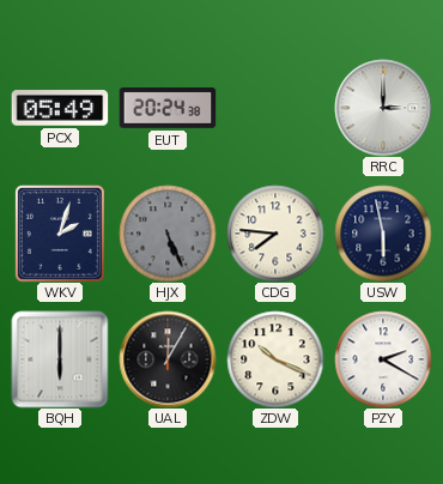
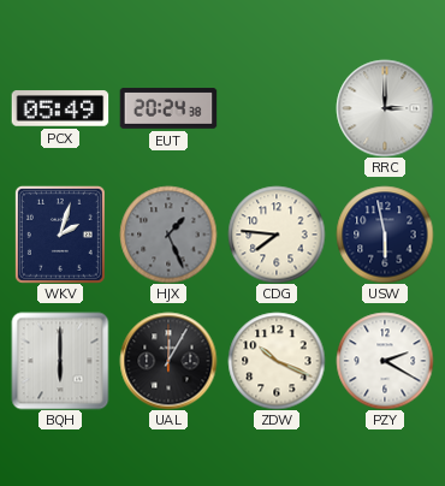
HJX: 5:26 -> 1:26
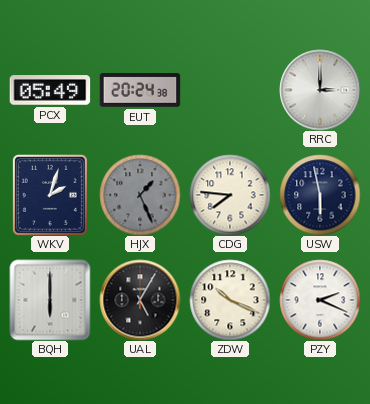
UAL: 12:05 -> 5:05
PZY: 2:20 -> 2:19
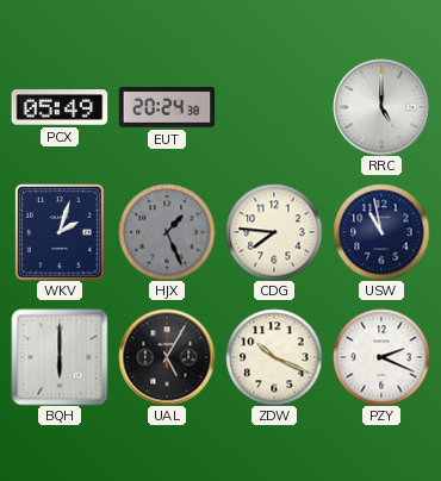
RRC: 3:00 -> 5:00
USW: 5:58 -> 10:58
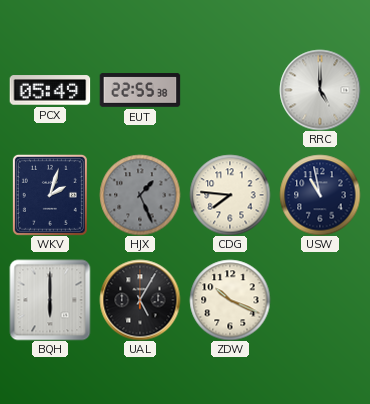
EUT: 20:24 -> 22:55
PZY: 2:19 -> none
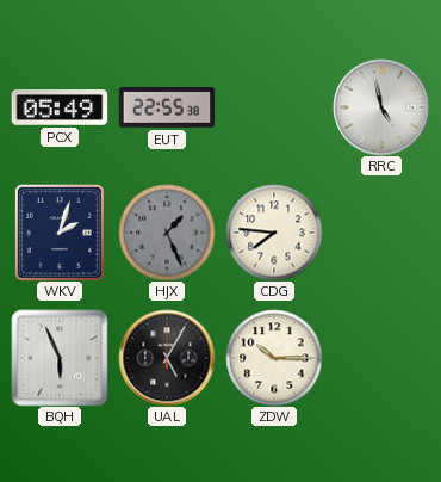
RRC: 5:00 -> 4:58
USW: 10:58 -> none
BQH: 6:00 -> 5:56
ZDW: 10:19 -> 10:15
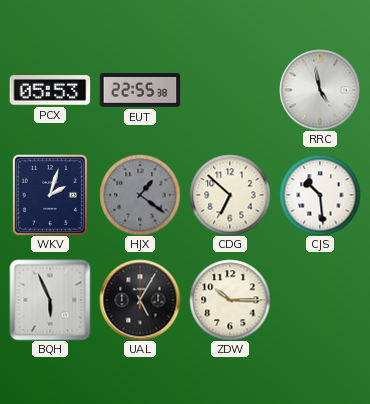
PCX: 05:49 -> 05:53
HJX: 1:26 -> 1:21
CDG: 7:46 -> 6:52
CJS: none -> 10:29
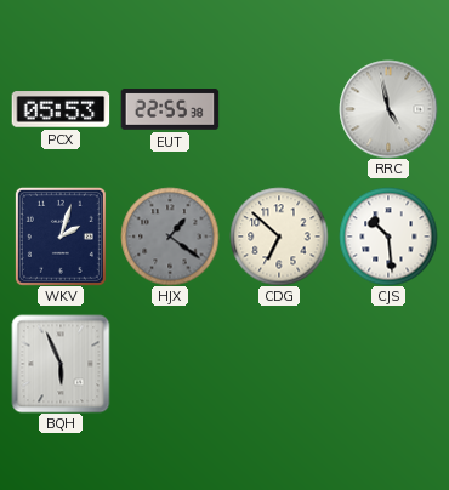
UAL: 5:05 -> none
ZDW: 10:15 -> none
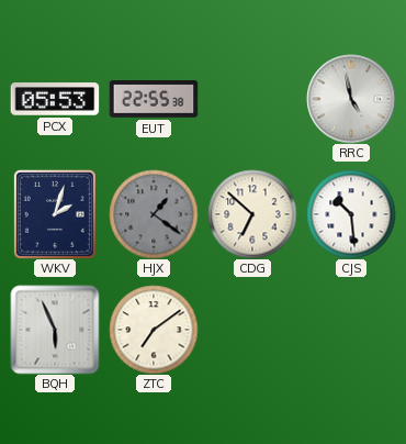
ZTC: none -> 7:09
